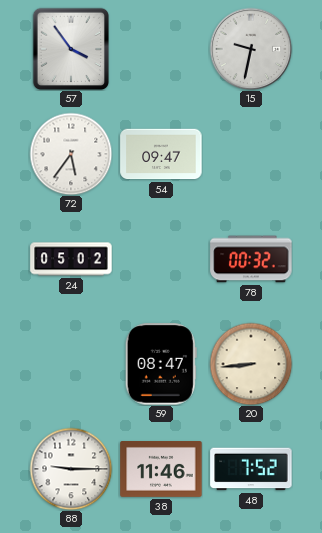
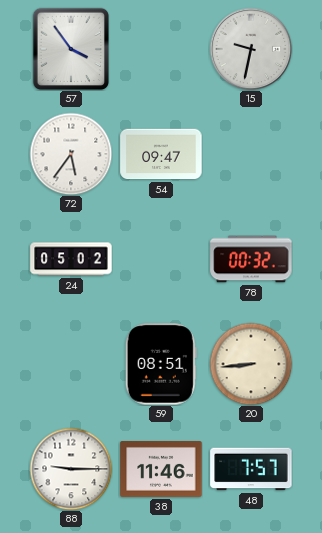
59: 08:47 -> 08:51
48: 7:52 -> 7:57
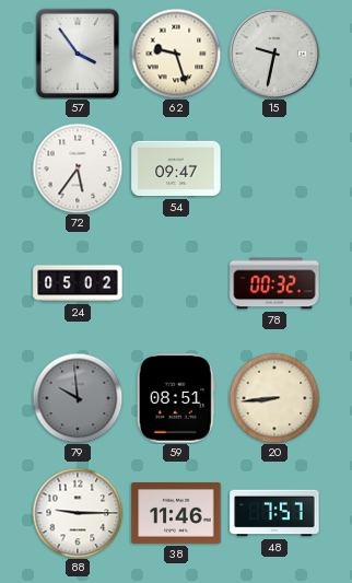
62: none -> 9:27
79: none -> 9:59
